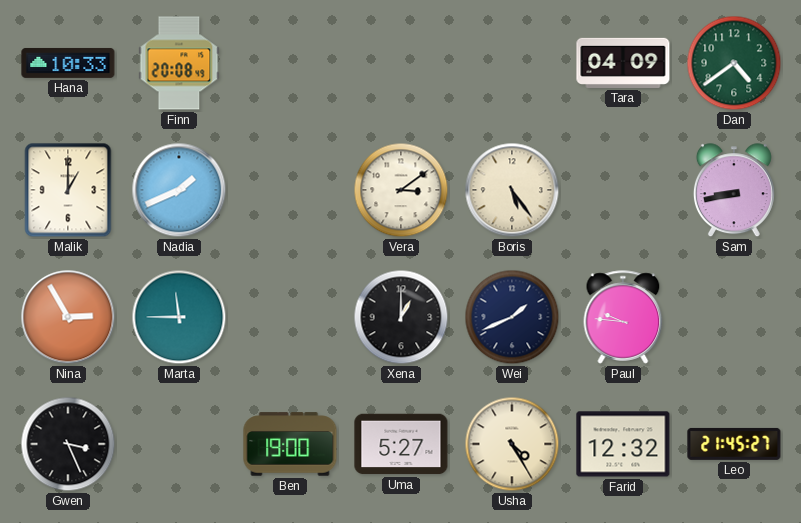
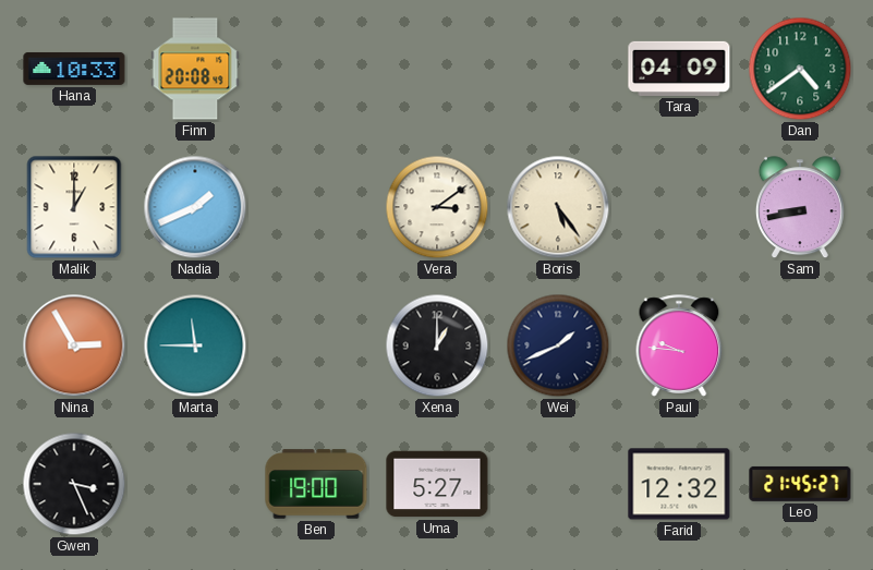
Usha: 4:25 -> none
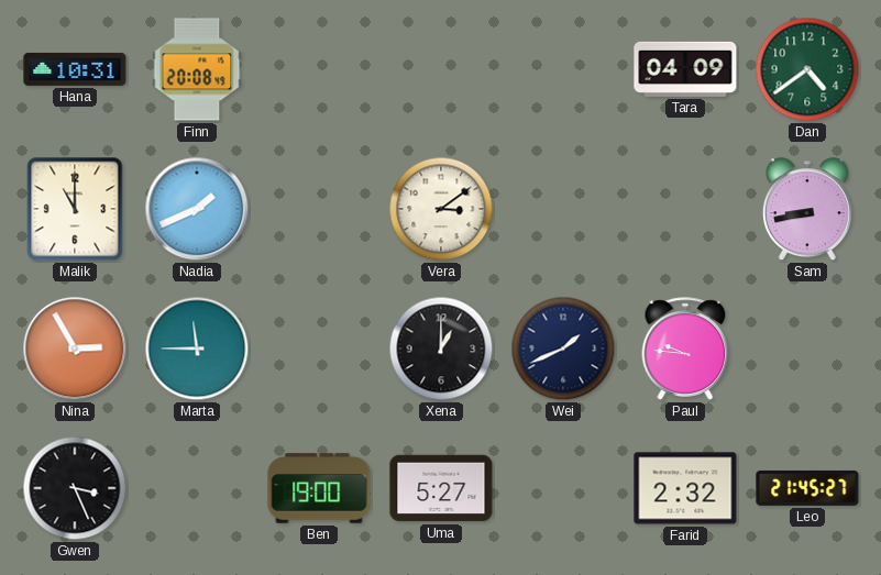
Hana: 10:33 -> 10:31
Malik: 1:00 -> 11:00
Boris: 5:24 -> none
Farid: 12:32 -> 2:32
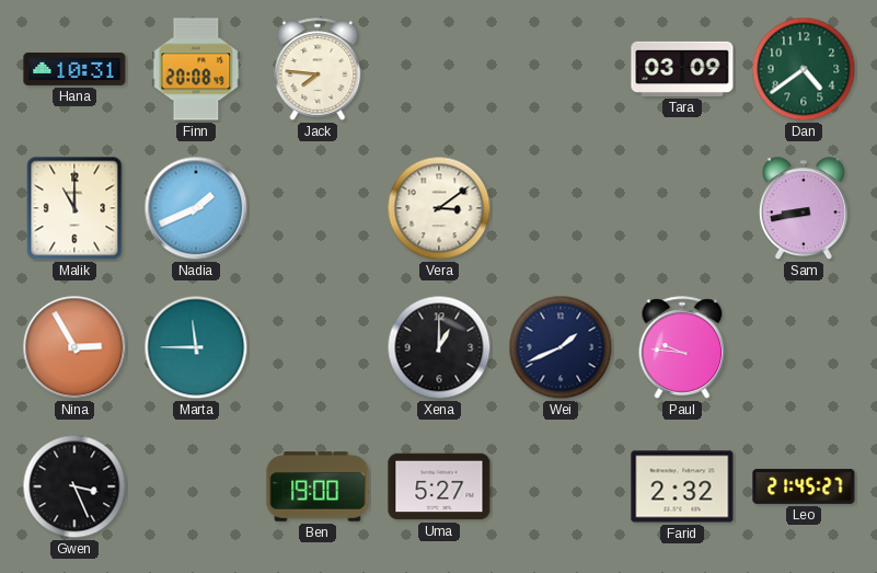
Jack: none -> 7:46
Tara: 04:09 -> 03:09
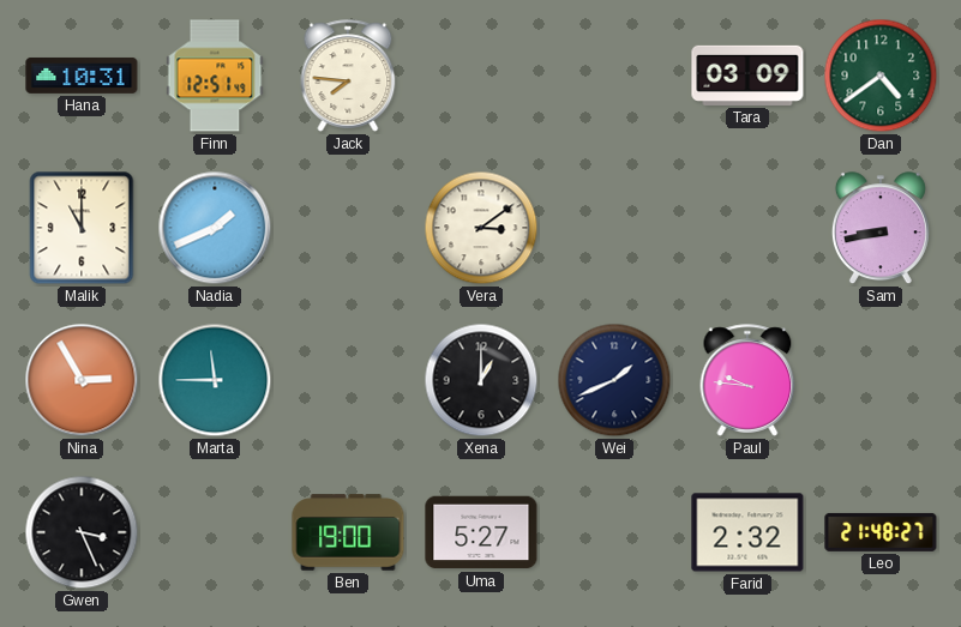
Finn: 20:08 -> 12:51
Leo: 21:45 -> 21:48
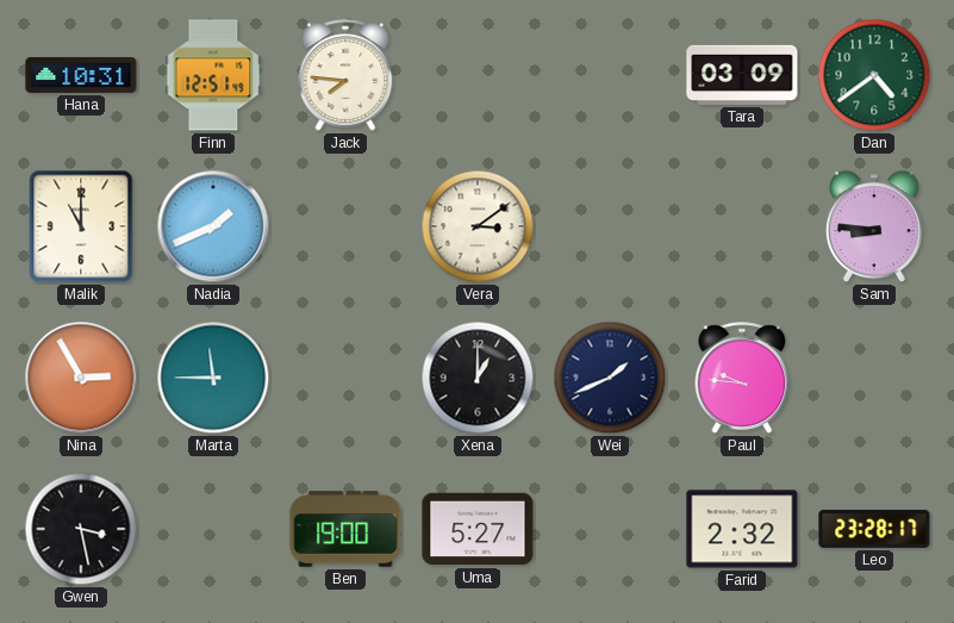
Sam: 8:43 -> 8:46
Gwen: 3:26 -> 3:28
Leo: 21:48 -> 23:28
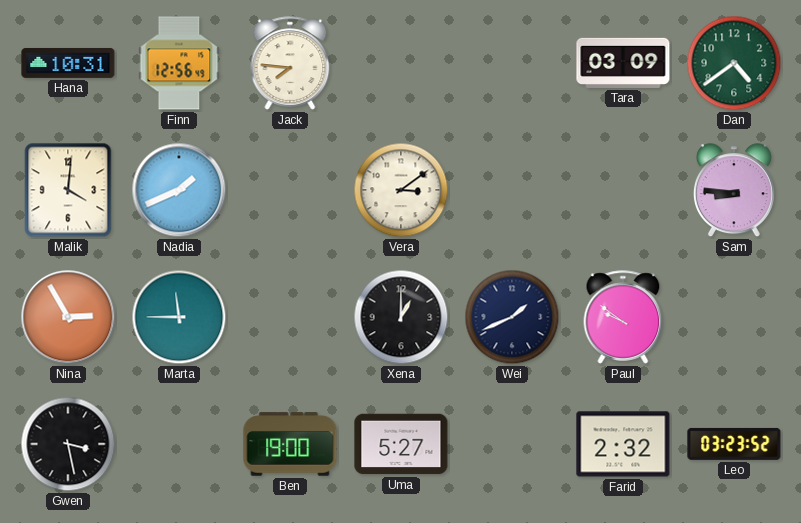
Finn: 12:51 -> 12:56
Malik: 11:00 -> 4:01
Paul: 9:46 -> 9:51
Leo: 23:28 -> 03:23
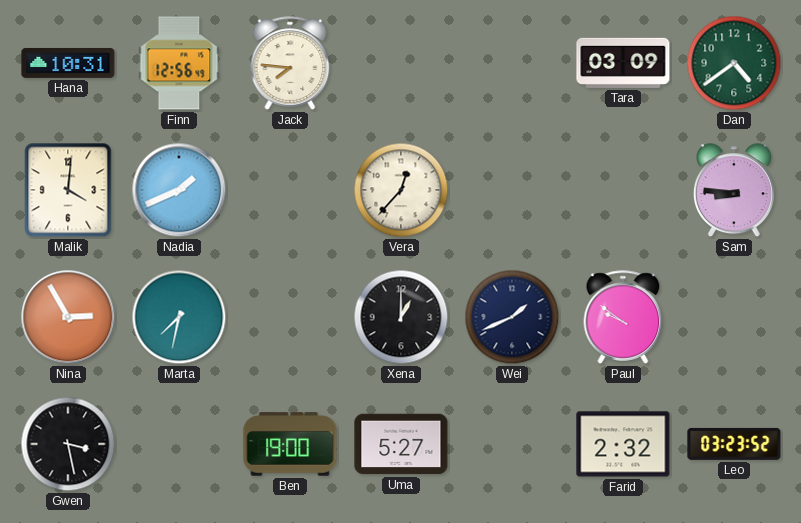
Vera: 3:09 -> 12:37
Marta: 11:45 -> 7:32
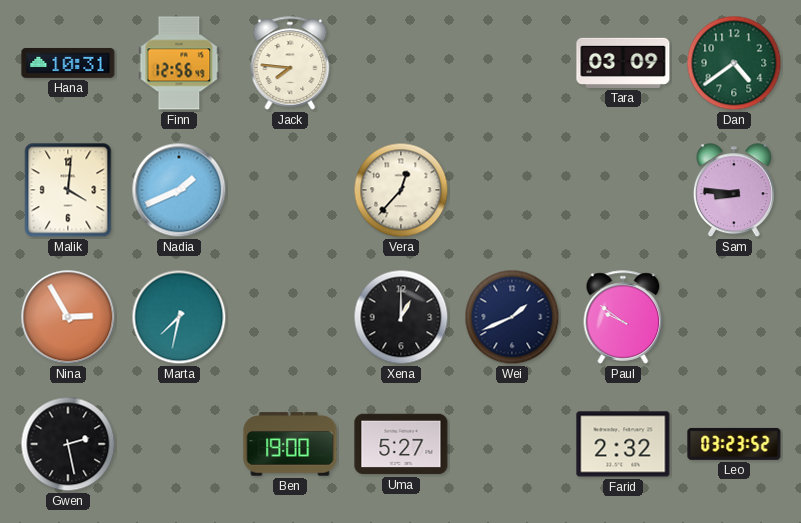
Gwen: 3:28 -> 2:28
